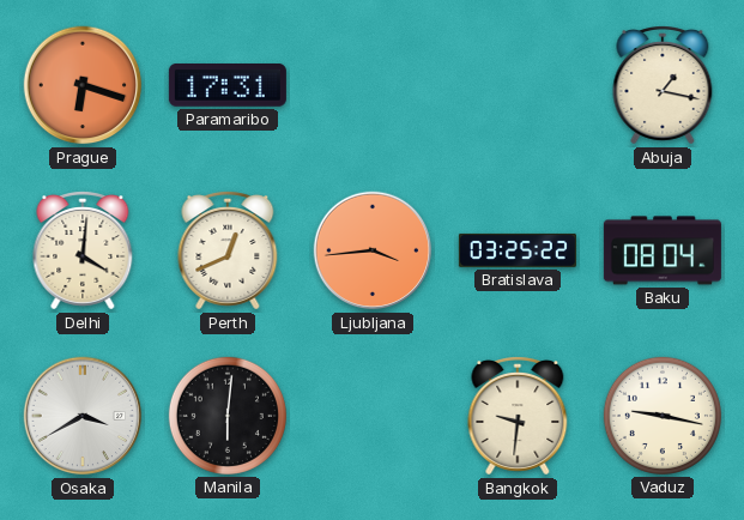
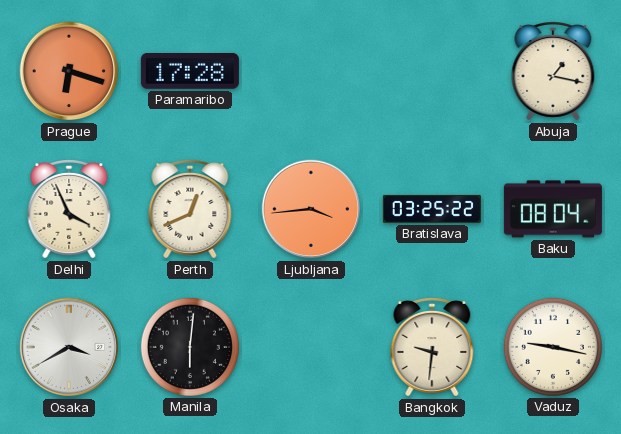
Paramaribo: 17:31 -> 17:28
Delhi: 4:01 -> 3:56
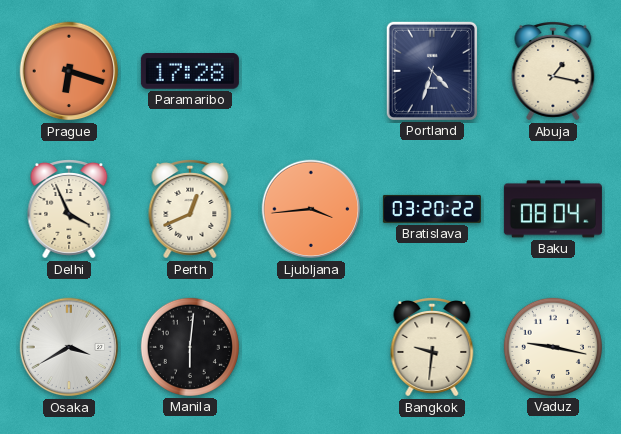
Portland: none -> 4:33
Bratislava: 03:25 -> 03:20
